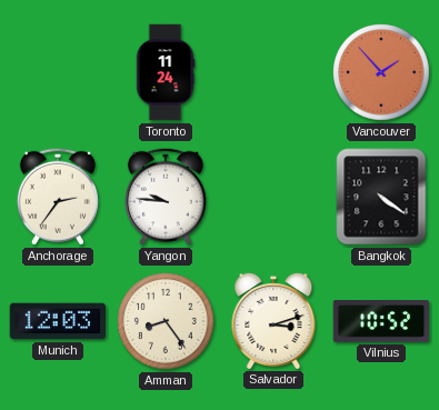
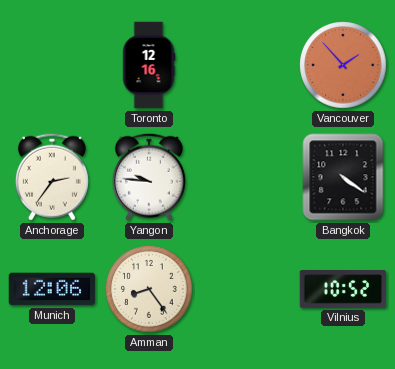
Toronto: 11:24 -> 12:16
Munich: 12:03 -> 12:06
Salvador: 3:12 -> none
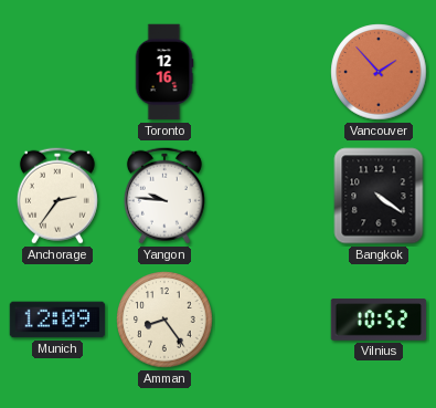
Munich: 12:06 -> 12:09
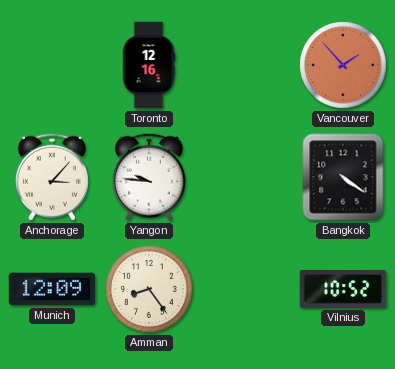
Anchorage: 2:36 -> 3:07
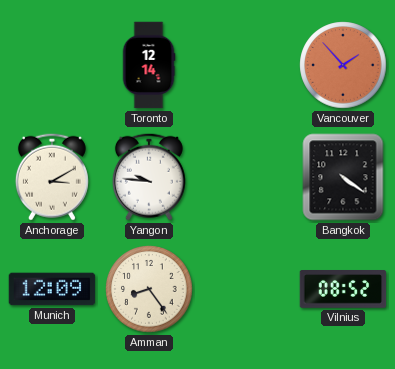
Toronto: 12:16 -> 12:14
Anchorage: 3:07 -> 3:10
Vilnius: 10:52 -> 08:52
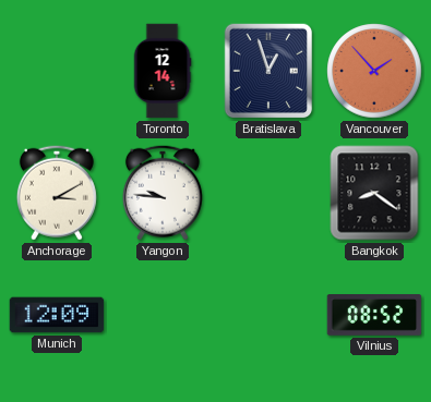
Bratislava: none -> 12:57
Bangkok: 4:21 -> 8:21
Amman: 8:24 -> none
